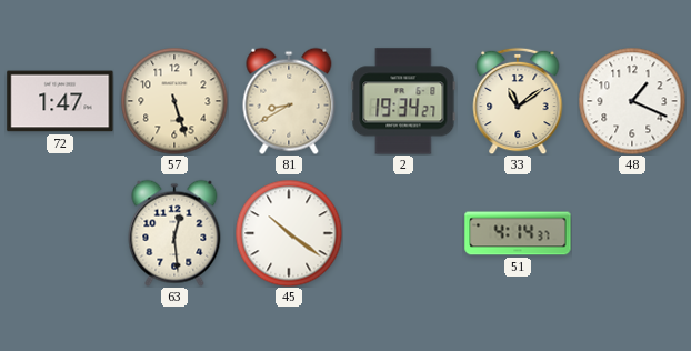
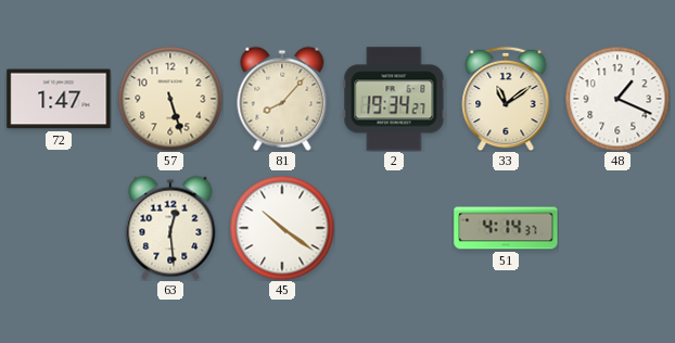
81: 8:40 -> 8:07
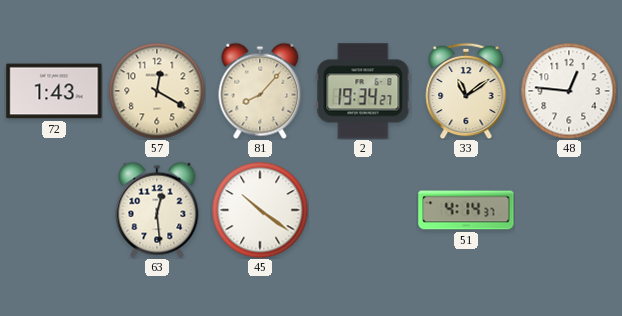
72: 1:47 -> 1:43
57: 5:27 -> 12:20
48: 1:19 -> 12:46
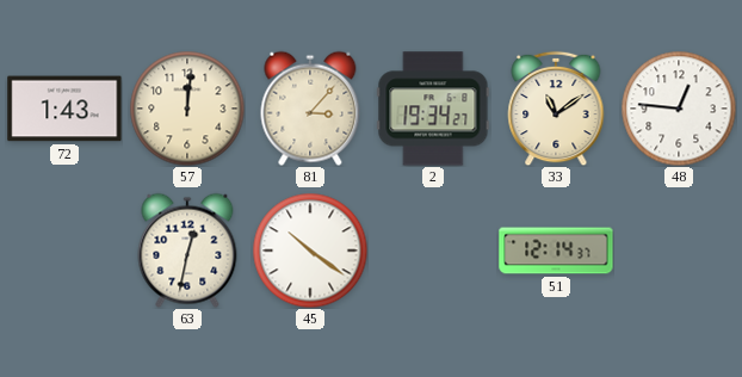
57: 12:20 -> 12:01
81: 8:07 -> 3:07
63: 12:29 -> 12:32
51: 4:14 -> 12:14
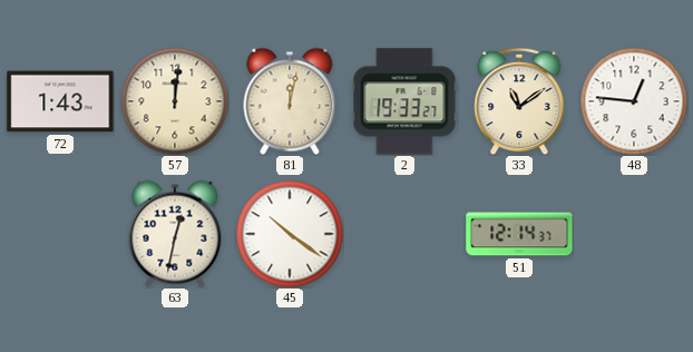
81: 3:07 -> 12:02
2: 19:34 -> 19:33
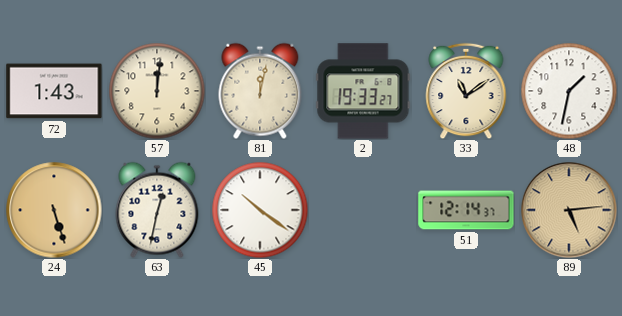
48: 12:46 -> 1:32
24: none -> 5:27
89: none -> 5:14
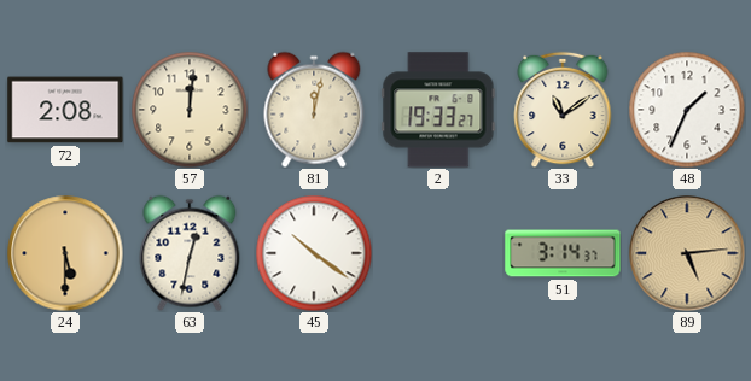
72: 1:43 -> 2:08
48: 1:32 -> 1:34
24: 5:27 -> 5:30
51: 12:14 -> 3:14
